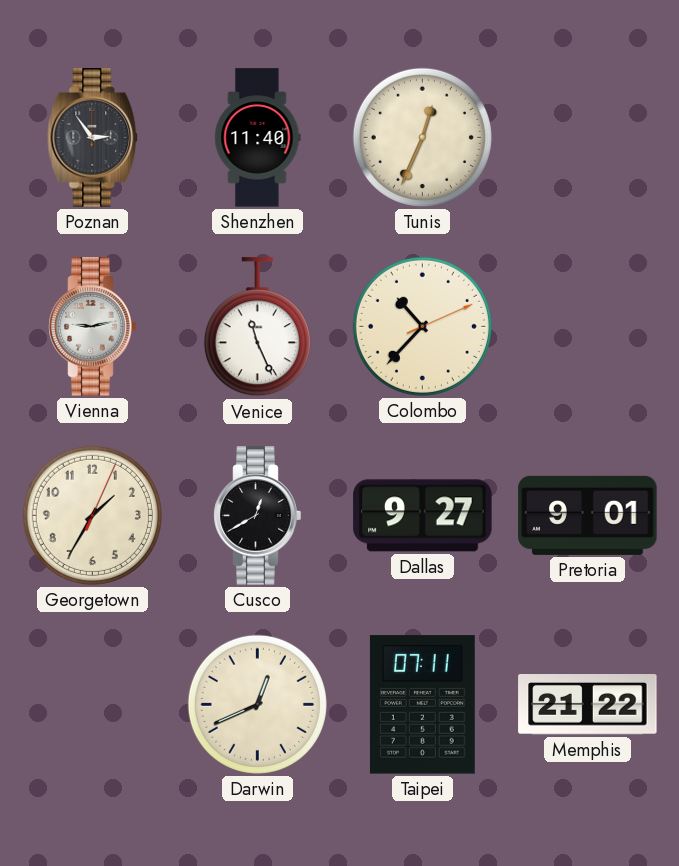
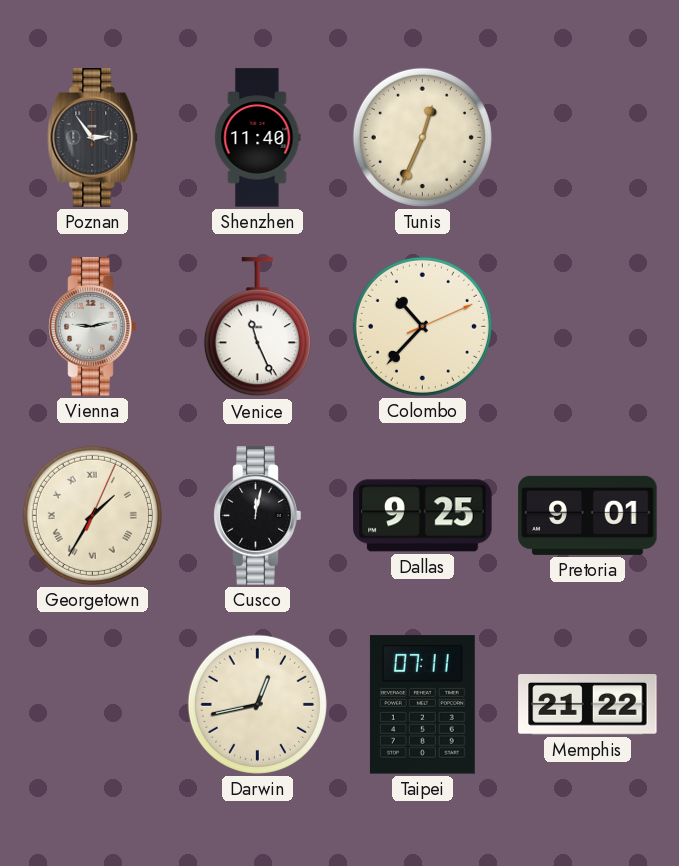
Georgetown numerals: Arabic -> Roman
Cusco: 12:40 -> 12:02
Dallas: 9:27 -> 9:25
Darwin: 12:41 -> 12:43
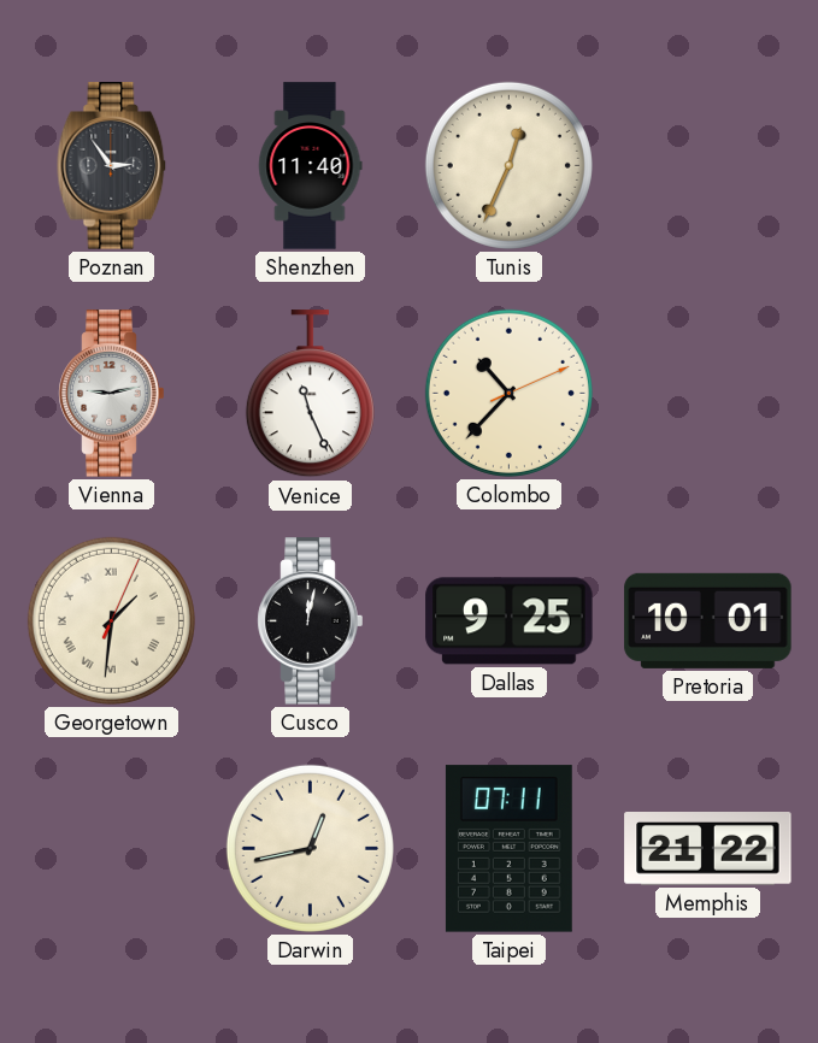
Georgetown: 1:35 -> 1:31
Pretoria: 9:01 -> 10:01
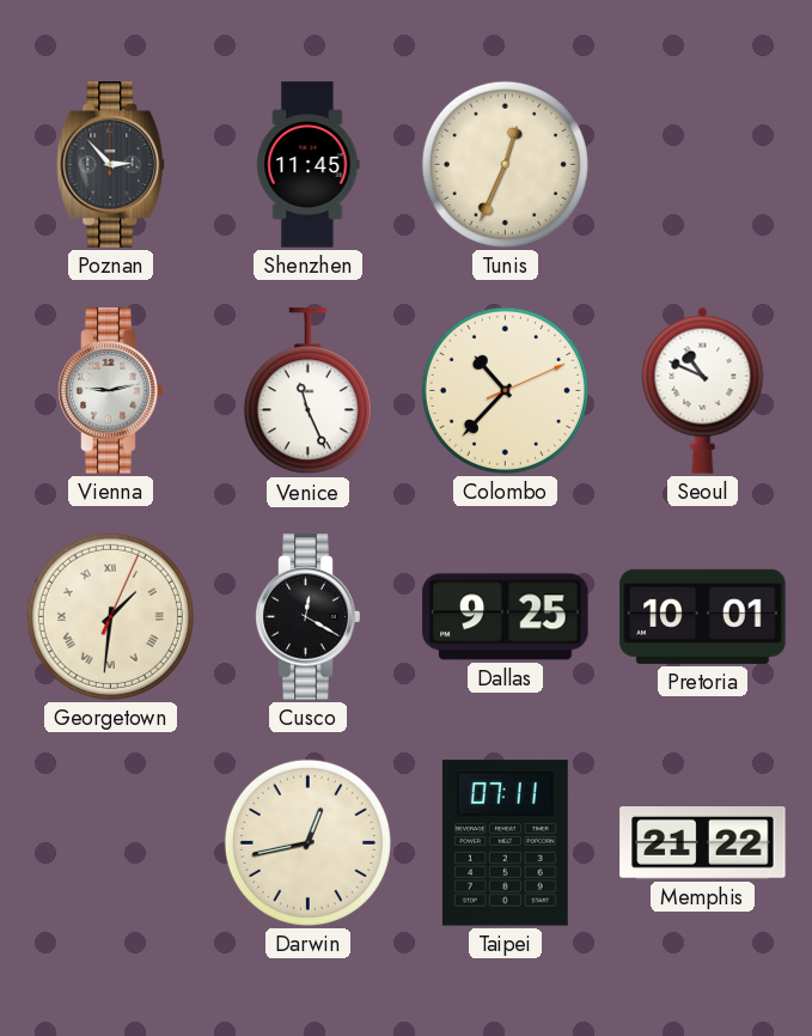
Poznan: 2:54 -> 2:53
Shenzhen: 11:40 -> 11:45
Seoul: none -> 10:49
Cusco: 12:02 -> 12:20
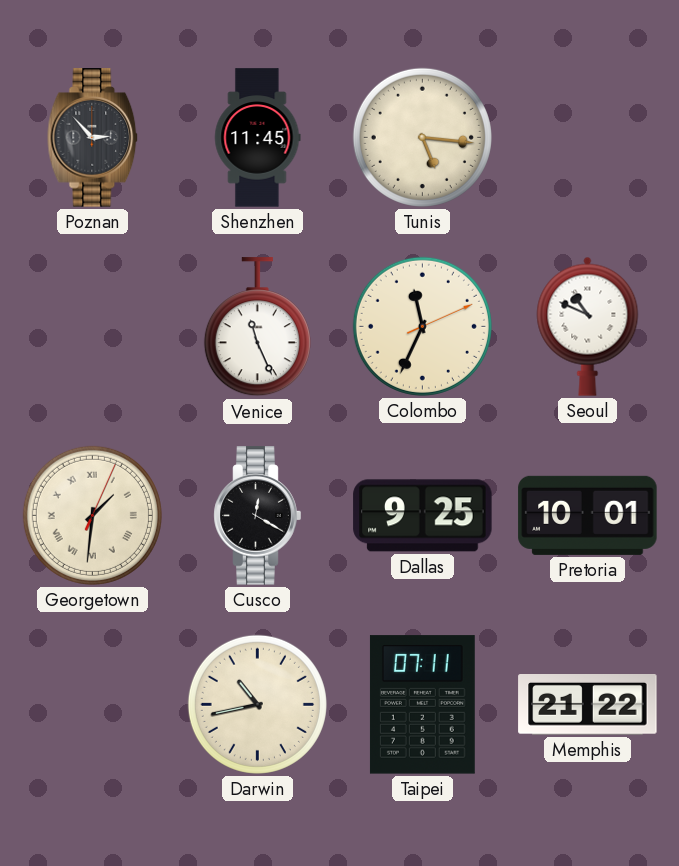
Tunis: 12:34 -> 5:16
Vienna: 9:13 -> none
Colombo: 10:37 -> 11:34
Darwin: 12:43 -> 10:43
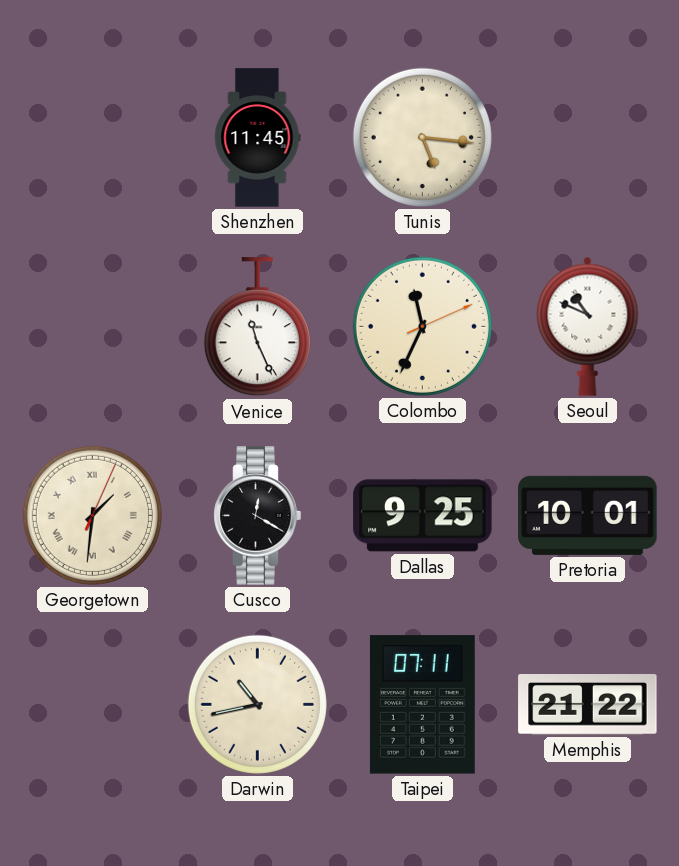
Poznan: 2:53 -> none
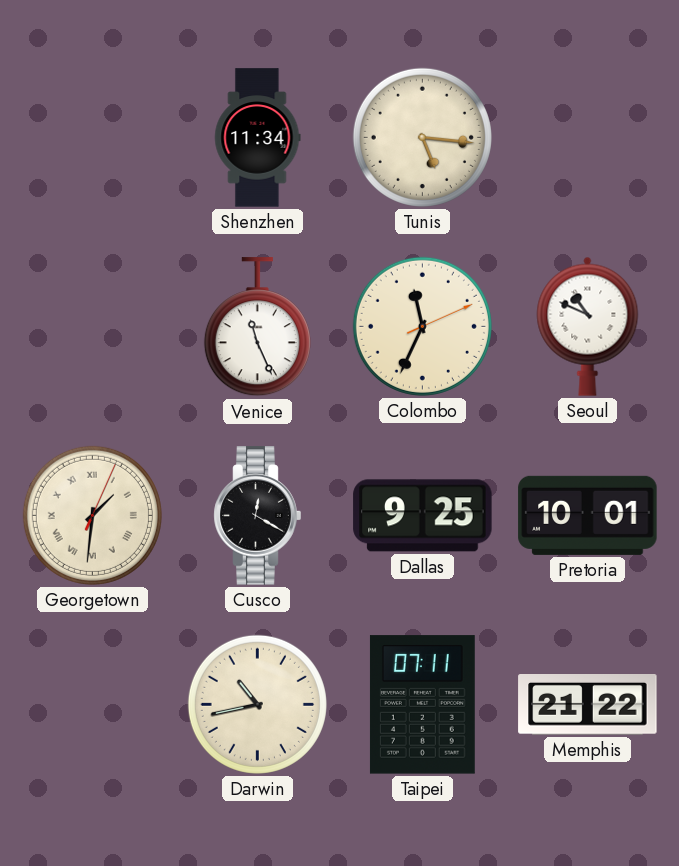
Shenzhen: 11:45 -> 11:34
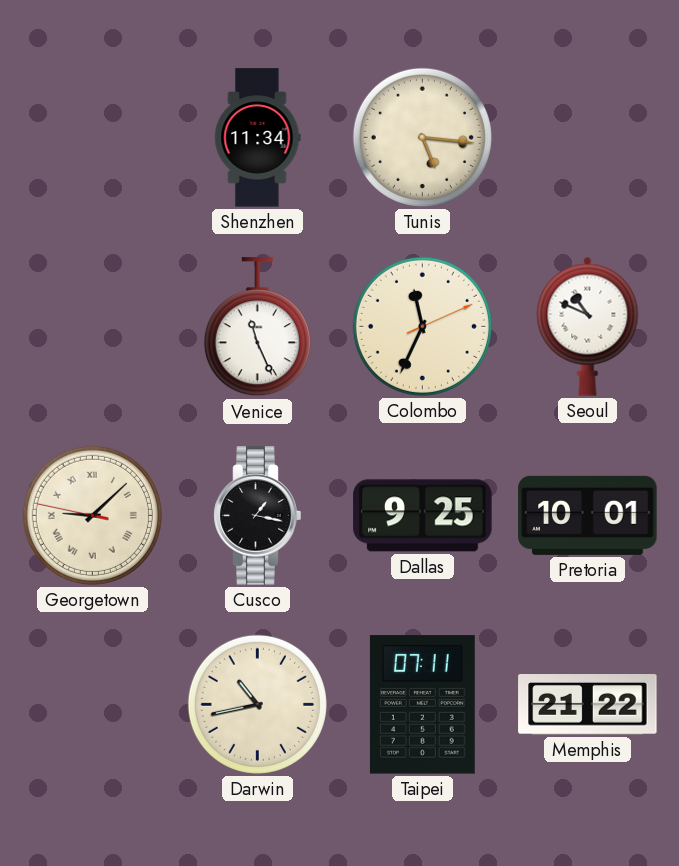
Georgetown: 1:31 -> 9:07
Cusco: 12:20 -> 1:17
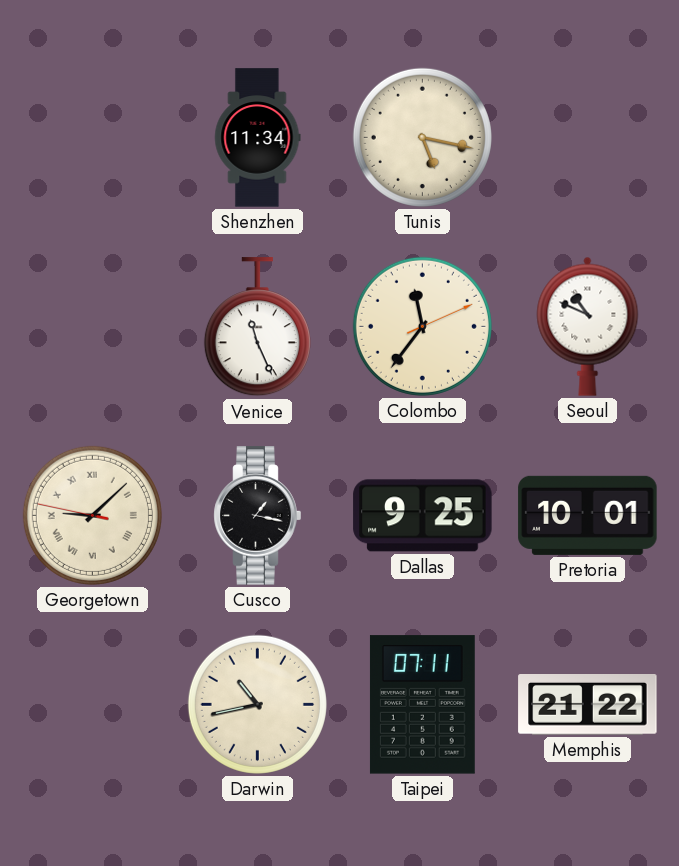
Tunis: 5:16 -> 5:17
Colombo: 11:34 -> 11:36
